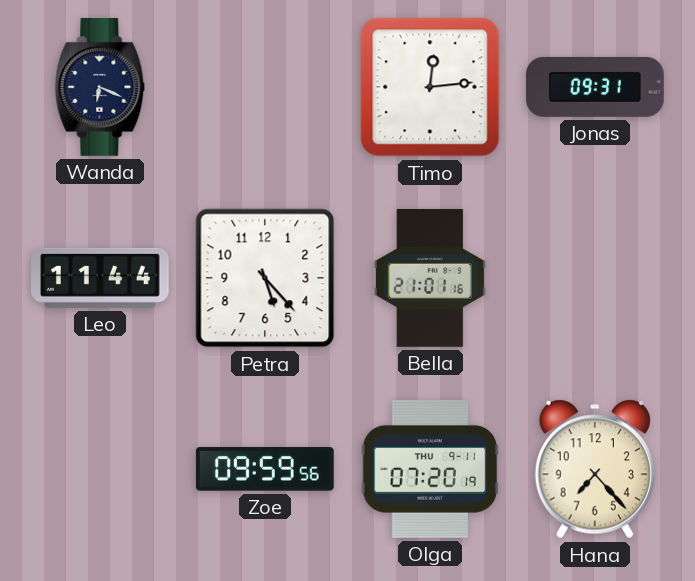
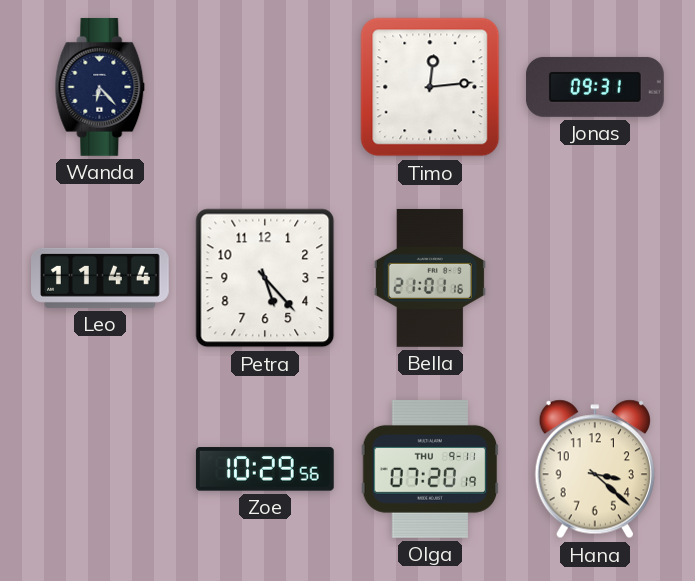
Wanda: 6:19 -> 6:23
Zoe: 09:59 -> 10:29
Hana: 7:23 -> 3:22
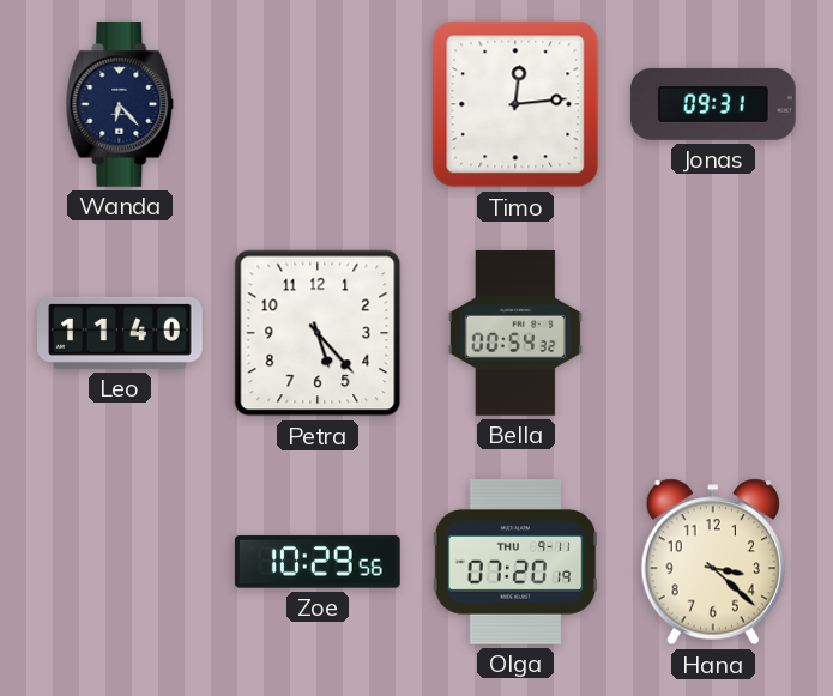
Leo: 11:44 -> 11:40
Bella: 21:01 -> 00:54
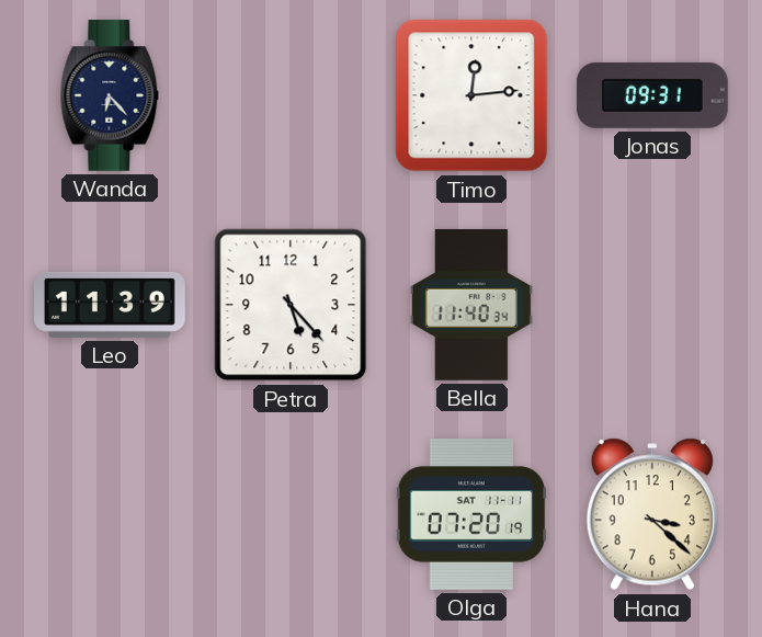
Leo: 11:40 -> 11:39
Bella: 00:54 -> 11:40
Zoe: 10:29 -> none
Olga date: THU 9-11 -> SAT 11-11
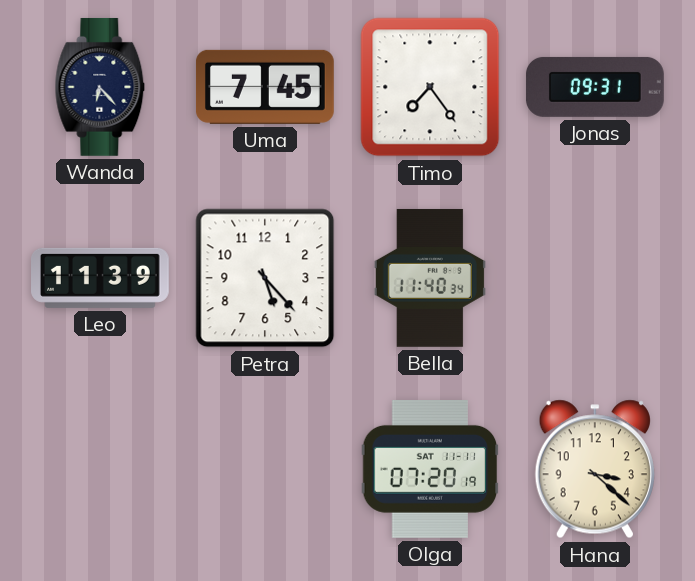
Uma: none -> 7:45
Timo: 12:14 -> 7:24
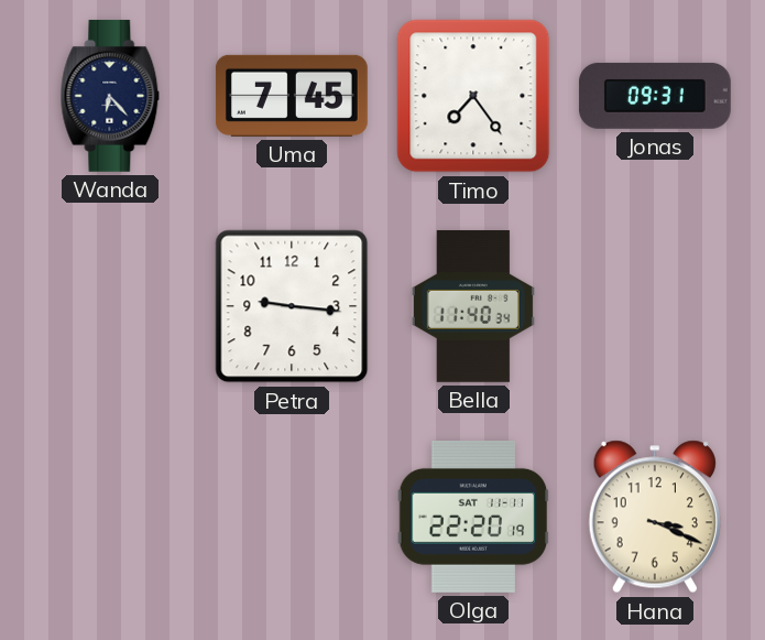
Leo: 11:39 -> none
Petra: 5:23 -> 9:16
Olga: 07:20 -> 22:20
Hana: 3:22 -> 3:19
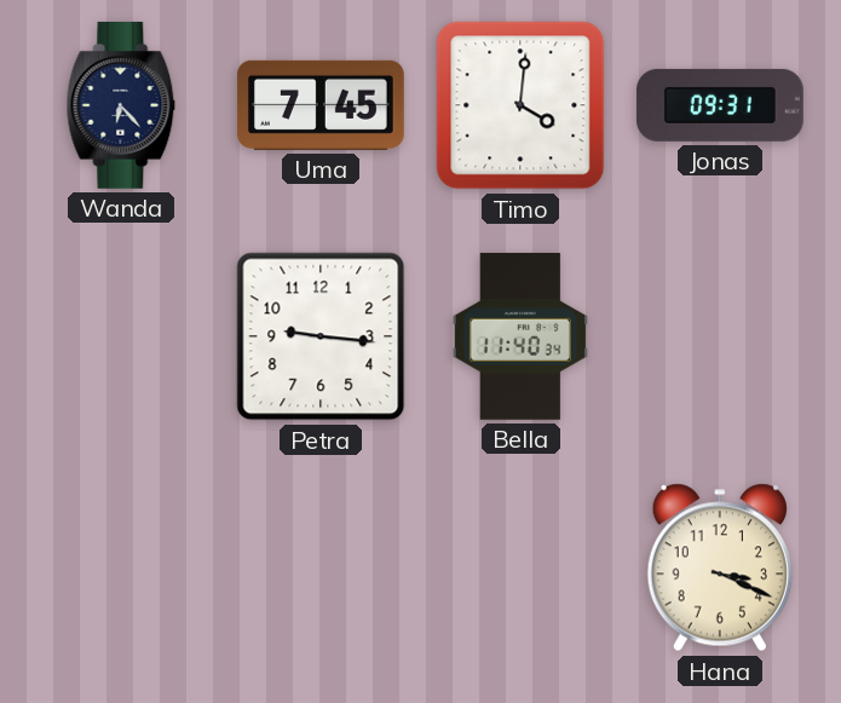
Timo: 7:24 -> 4:01
Olga: 22:20 -> none
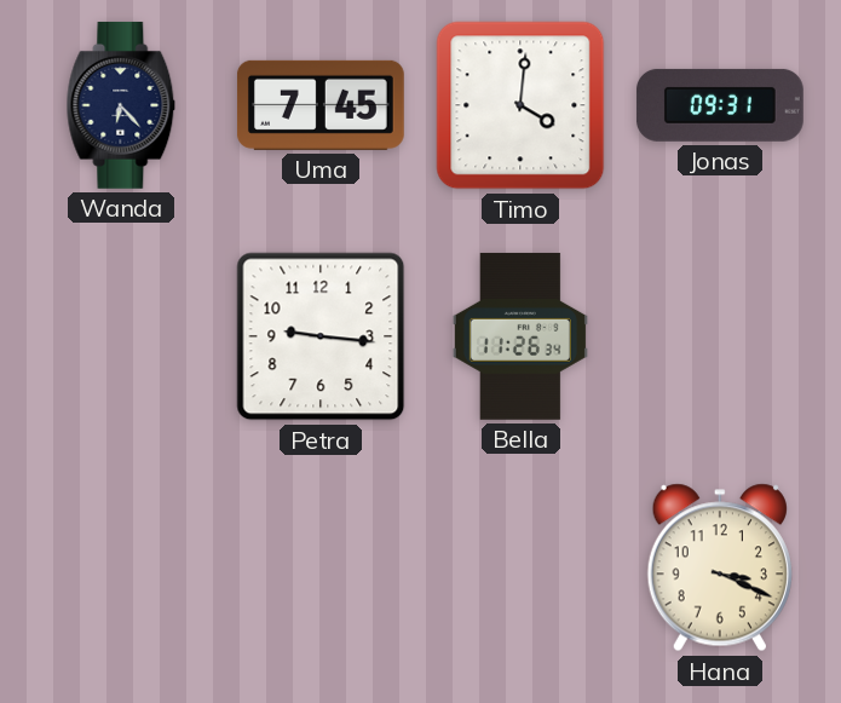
Bella: 11:40 -> 11:26
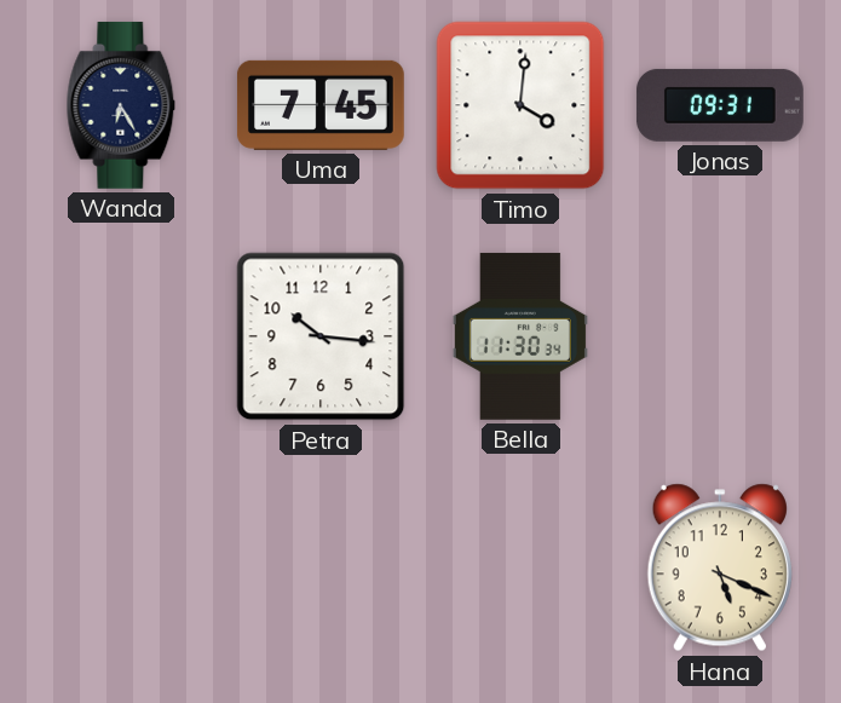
Wanda: 6:23 -> 6:25
Petra: 9:16 -> 10:16
Bella: 11:26 -> 11:30
Hana: 3:19 -> 5:19
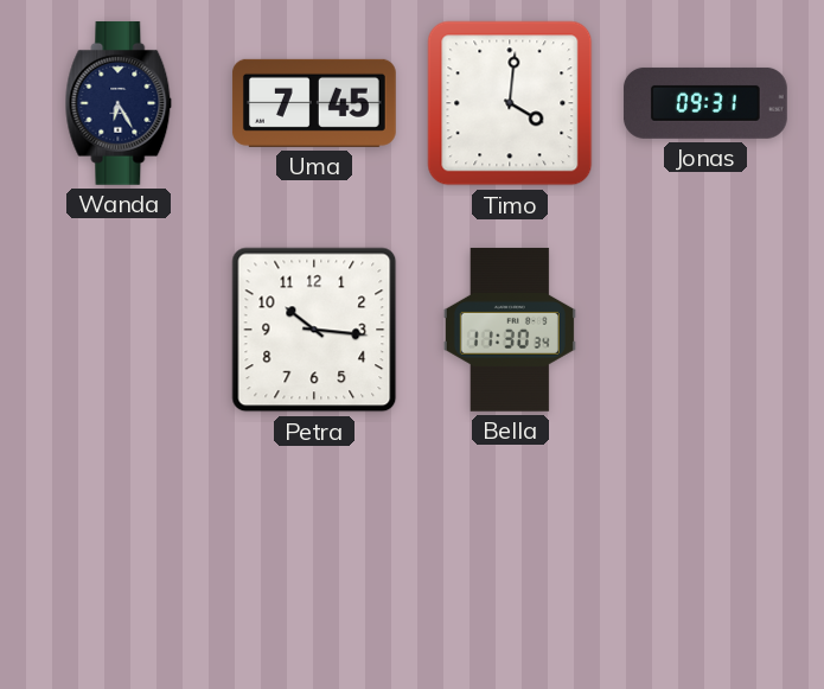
Hana: 5:19 -> none
